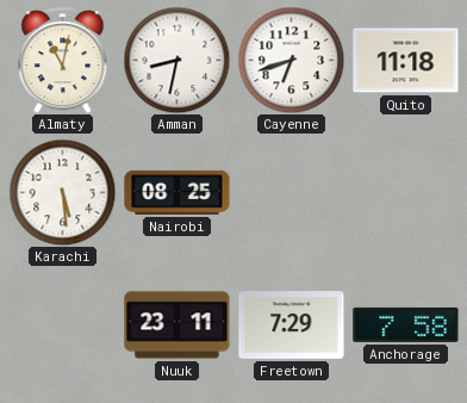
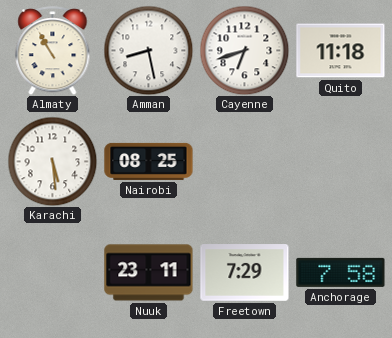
Almaty: 11:02 -> 10:55
Amman: 8:32 -> 8:28
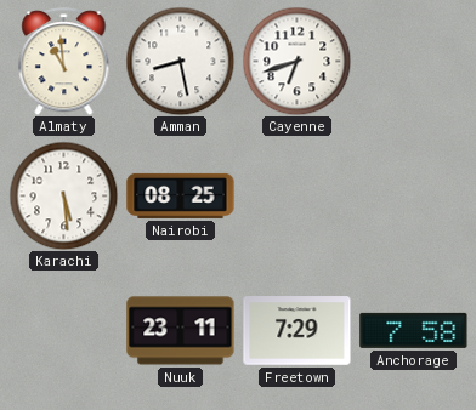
Almaty: 10:55 -> 10:59
Quito: 11:18 -> none
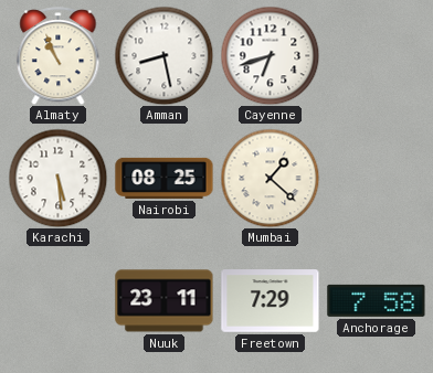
Almaty: 10:59 -> 10:56
Mumbai: none -> 1:22
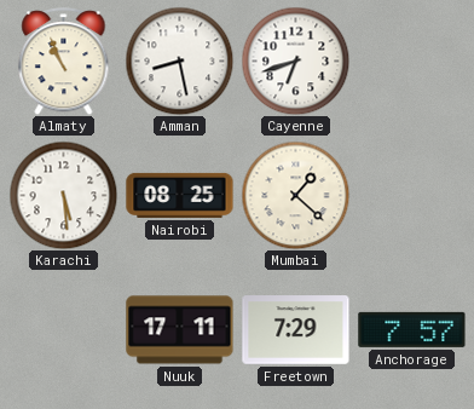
Nuuk: 23:11 -> 17:11
Anchorage: 7:58 -> 7:57
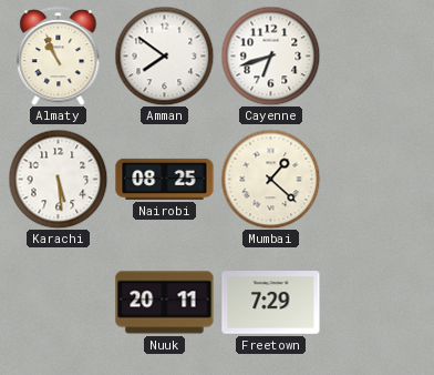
Amman: 8:28 -> 7:51
Nuuk: 17:11 -> 20:11
Anchorage: 7:57 -> none
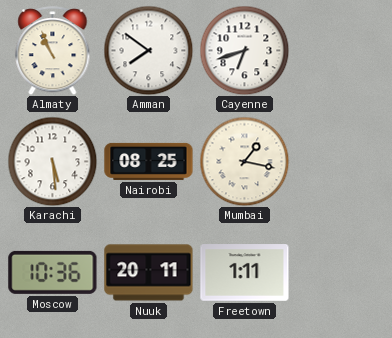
Mumbai: 1:22 -> 1:17
Moscow: none -> 10:36
Freetown: 7:29 -> 1:11
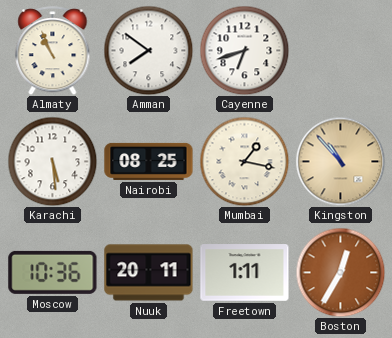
Kingston: none -> 10:53
Boston: none -> 12:35
